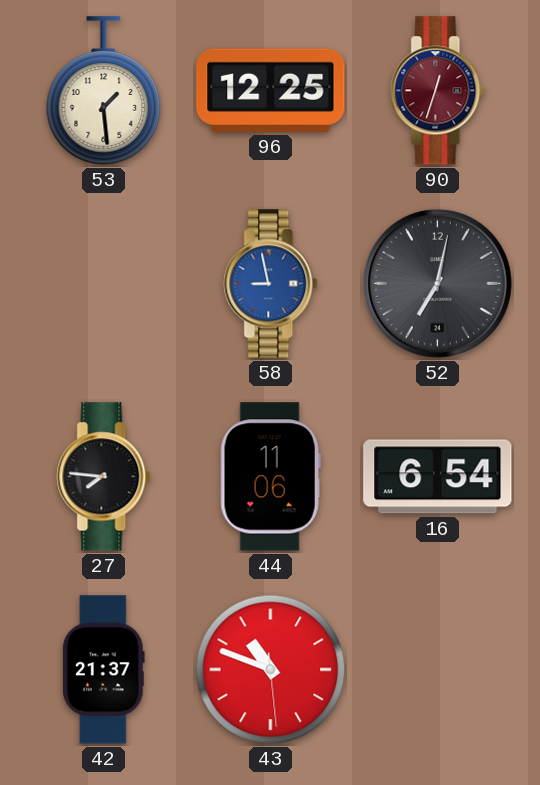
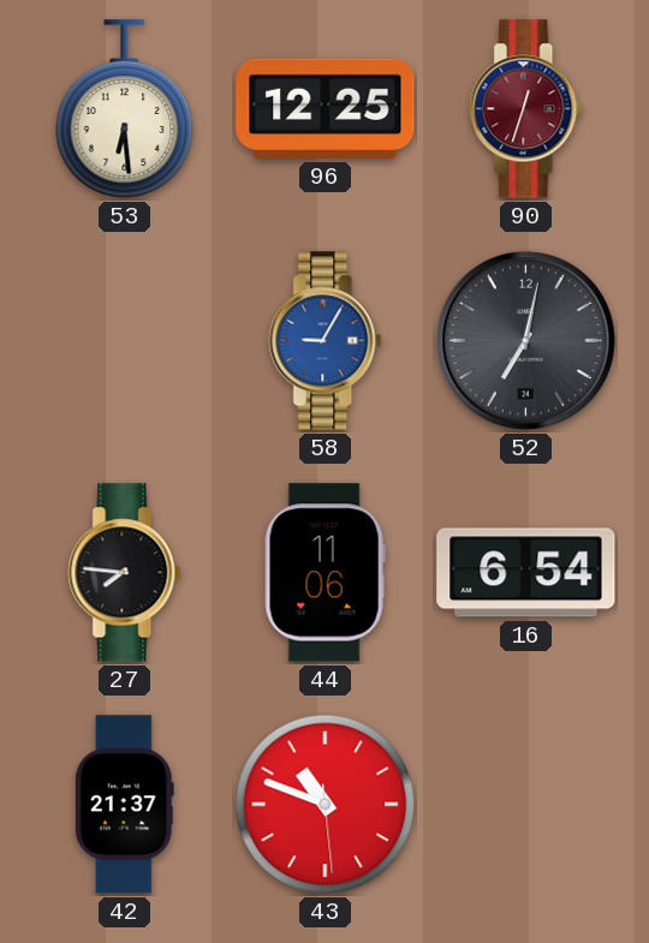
53: 1:29 -> 6:29
58: 8:58 -> 9:05
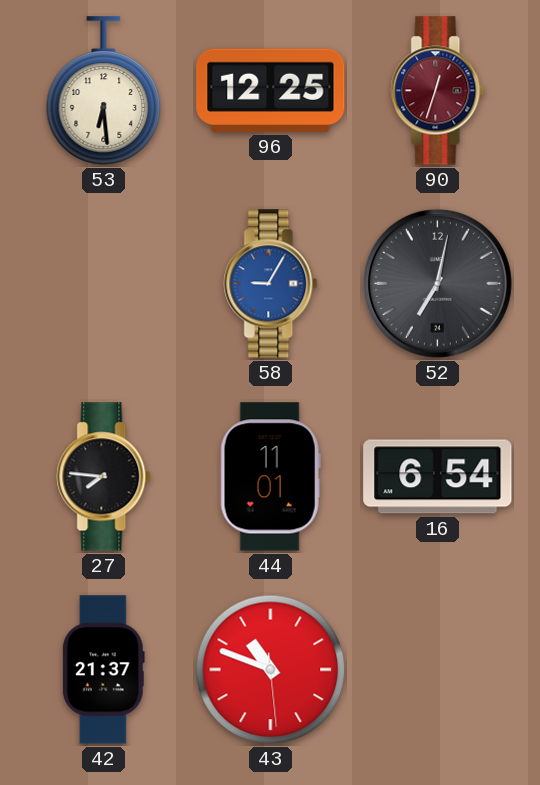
44: 11:06 -> 11:01
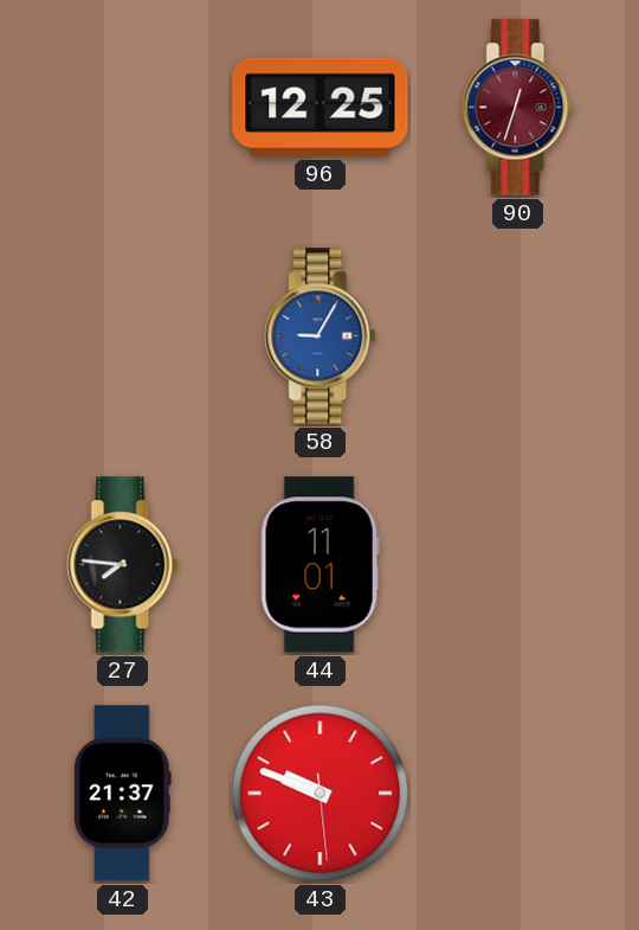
53: 6:29 -> none
52: 7:02 -> none
16: 6:54 -> none
43: 10:48 -> 9:48
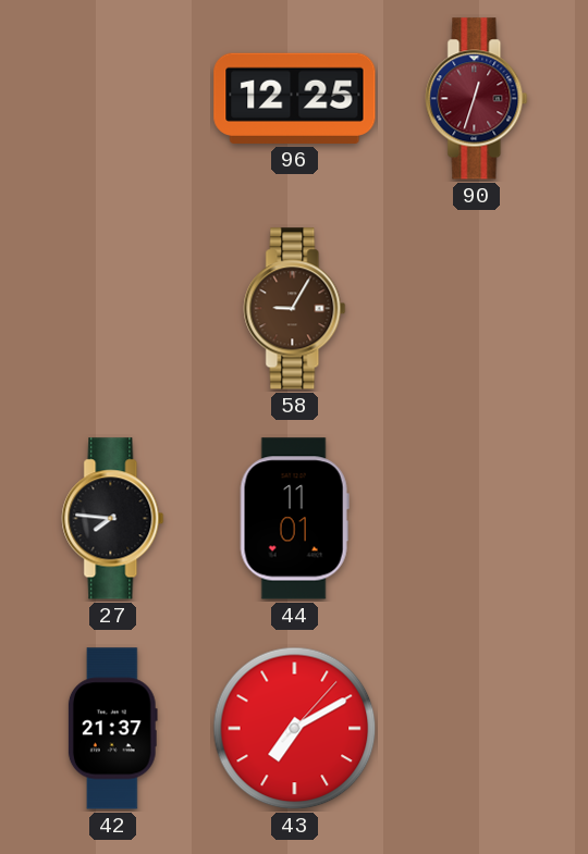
58 dial: blue -> brown
43: 9:48 -> 7:10
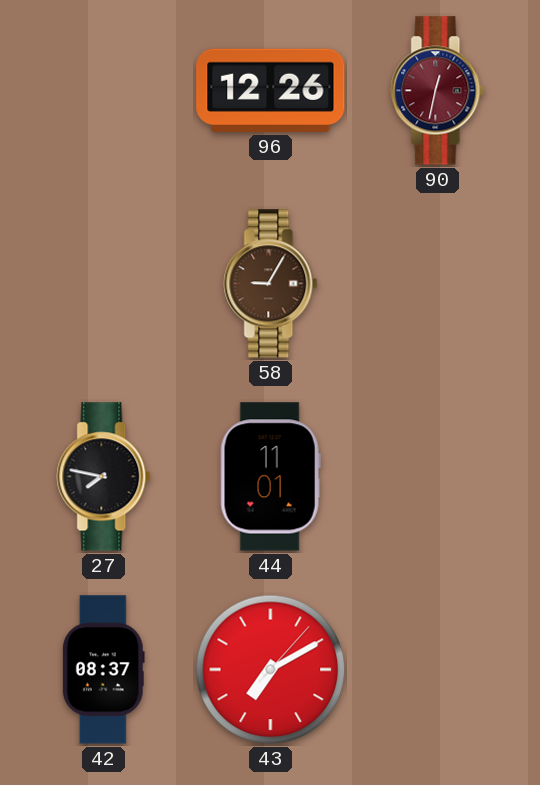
96: 12:25 -> 12:26
90: 12:33 -> 12:32
27: 7:46 -> 7:47
42: 21:37 -> 08:37
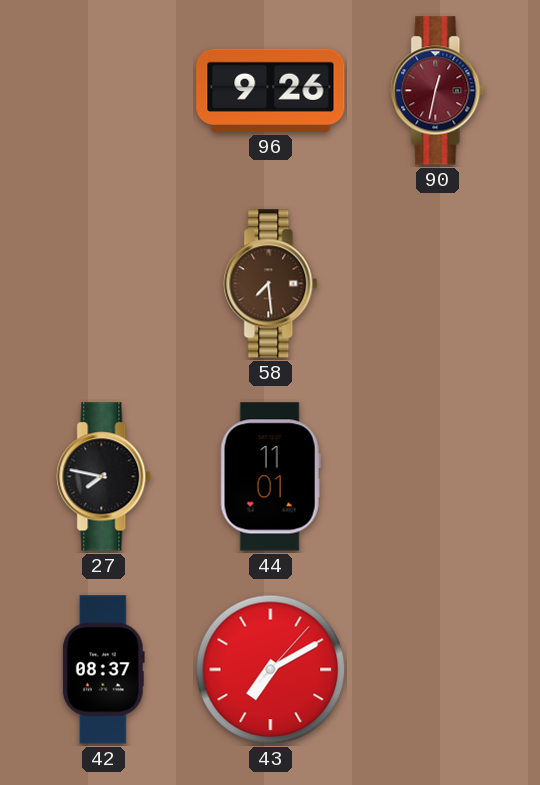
96: 12:26 -> 9:26
58: 9:05 -> 7:29
